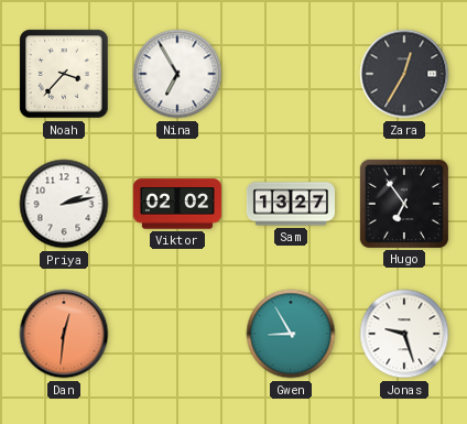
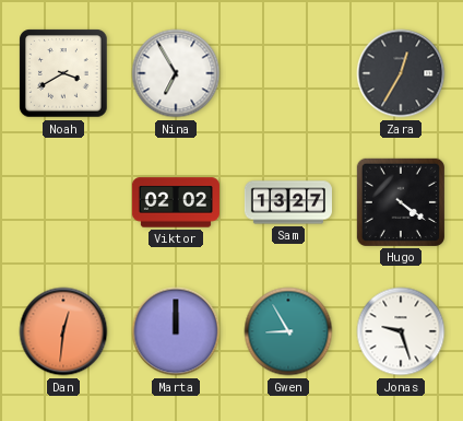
Noah: 3:37 -> 3:40
Priya: 2:13 -> none
Hugo: 6:54 -> 4:21
Marta: none -> 12:00
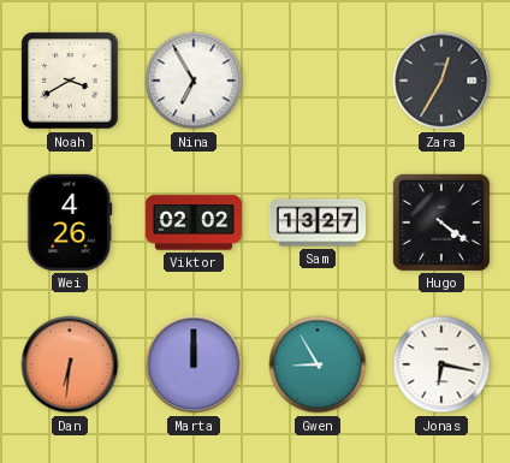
Wei: none -> 4:26
Dan: 12:31 -> 6:31
Jonas: 9:27 -> 6:17
